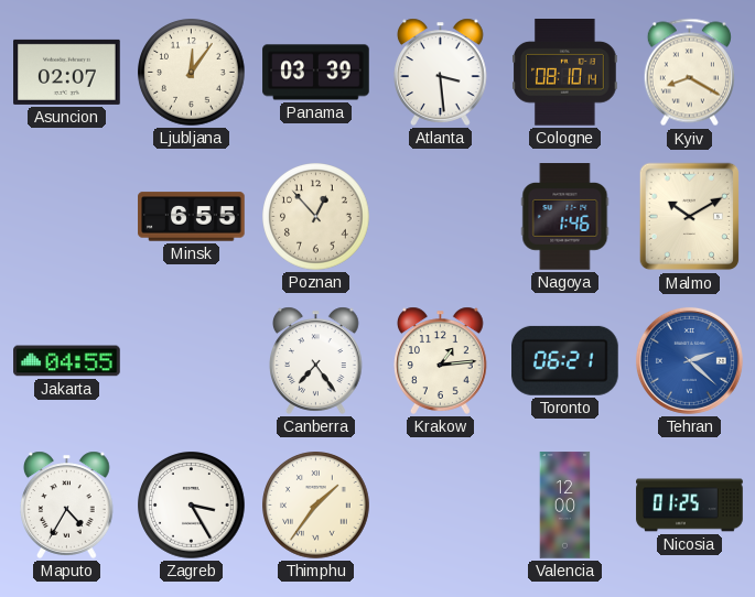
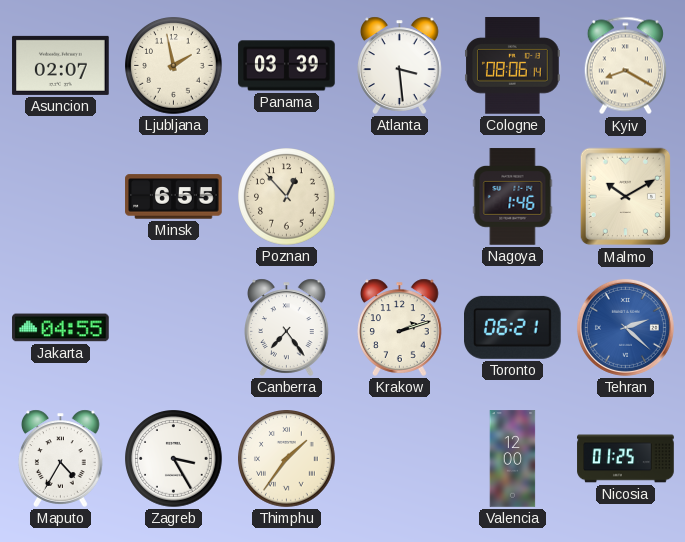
Ljubljana: 12:06 -> 1:58
Cologne: 08:10 -> 08:06
Krakow: 1:14 -> 2:12
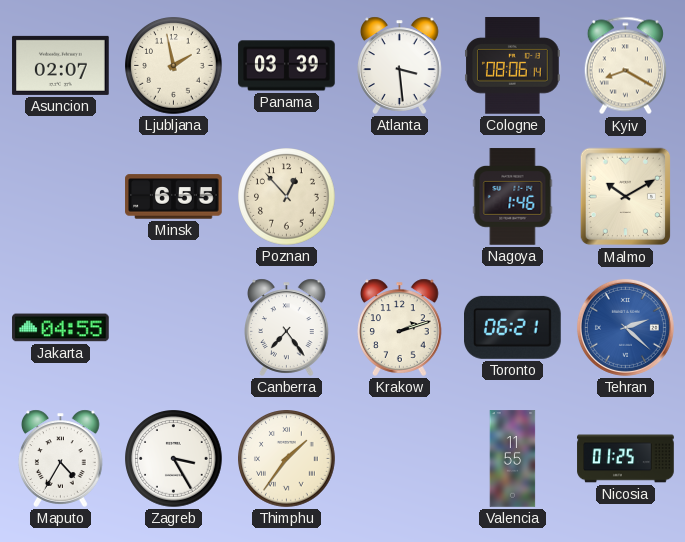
Valencia: 12:00 -> 11:55
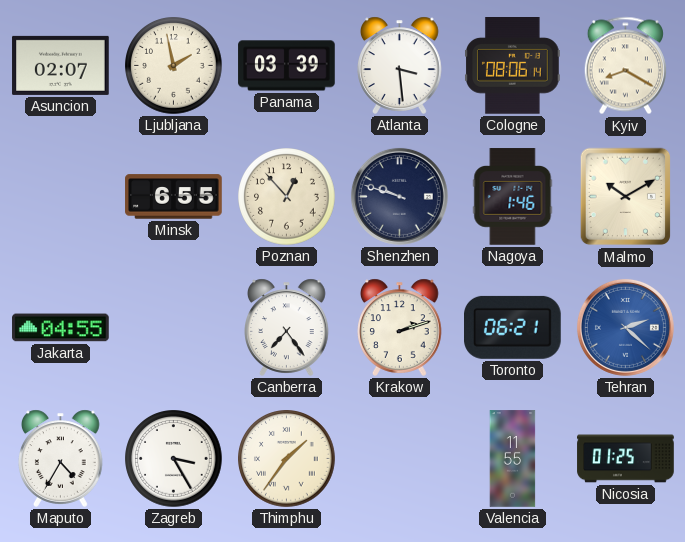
Shenzhen: none -> 9:48
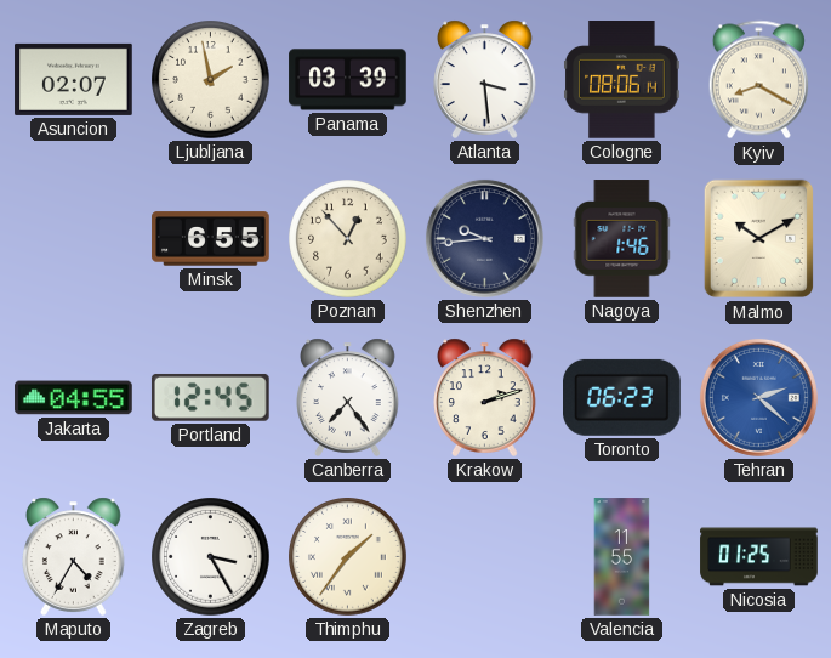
Shenzhen: 9:48 -> 9:44
Portland: none -> 12:45
Toronto: 06:21 -> 06:23
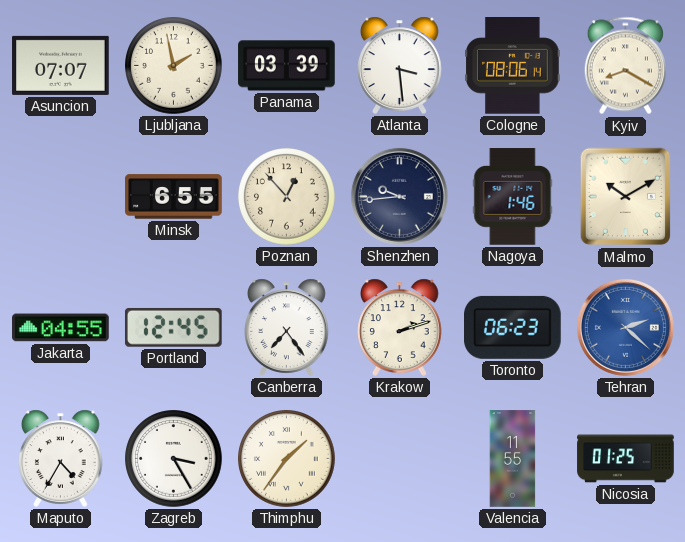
Asuncion: 02:07 -> 07:07
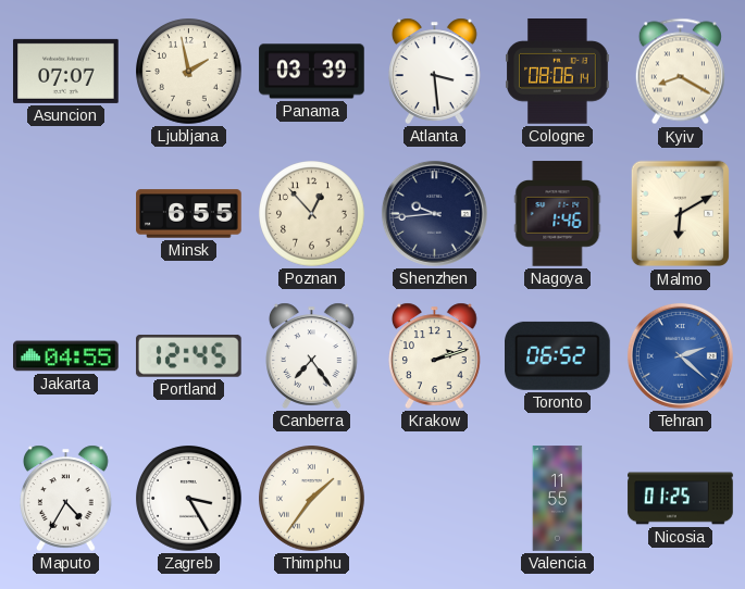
Malmo: 10:10 -> 6:10
Toronto: 06:23 -> 06:52
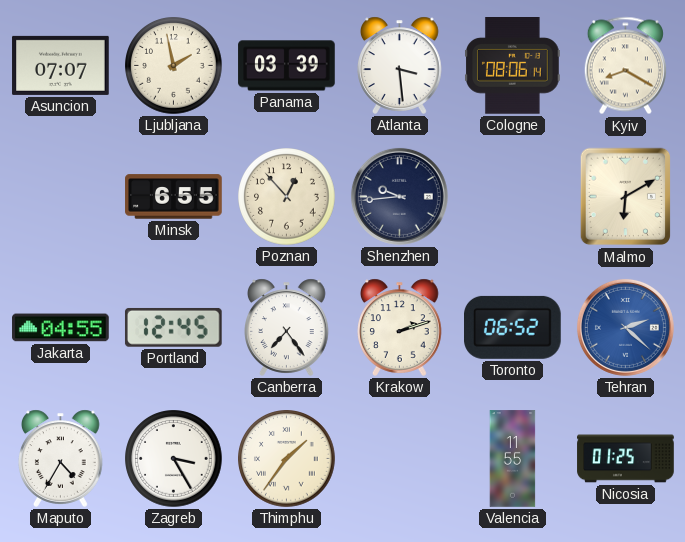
Nagoya: 1:46 -> none
